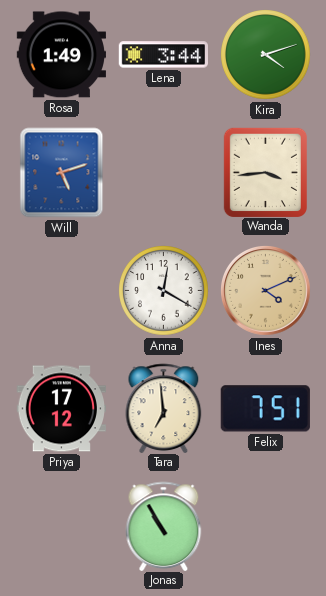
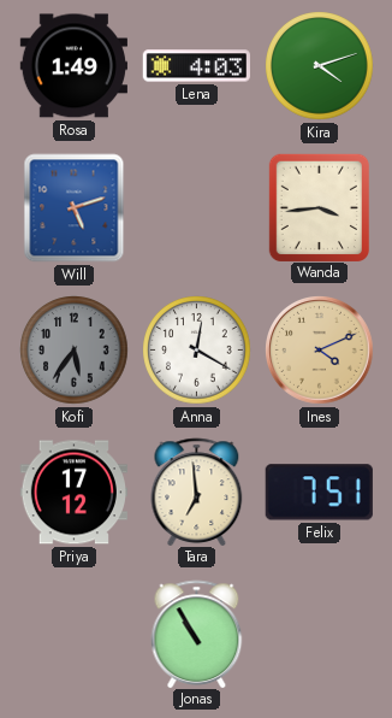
Lena: 3:44 -> 4:03
Kofi: none -> 5:36
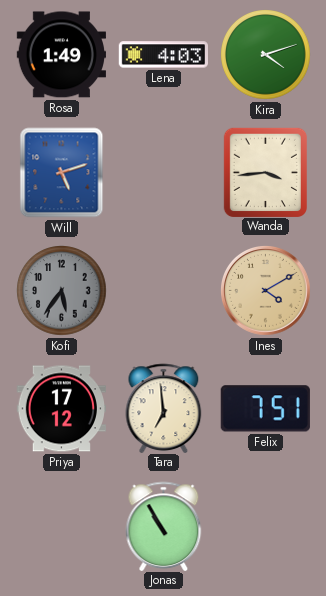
Anna: 12:20 -> none
Ines: 4:11 -> 4:10
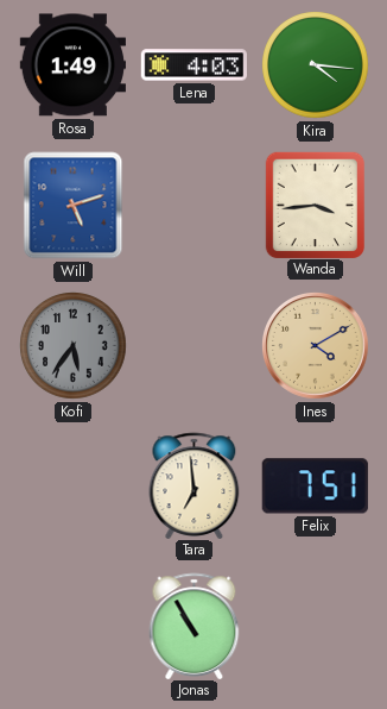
Kira: 4:12 -> 4:16
Priya: 17:12 -> none
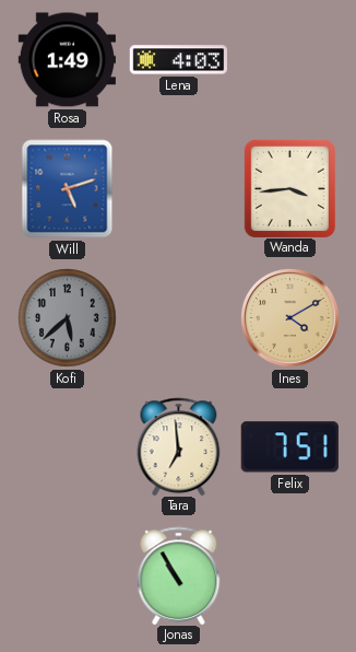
Kira: 4:16 -> none
Kofi: 5:36 -> 5:38
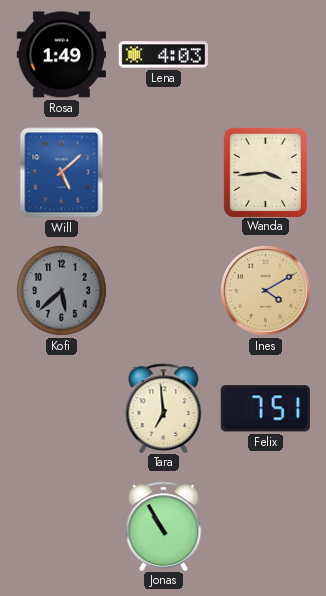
Will: 5:12 -> 5:08
